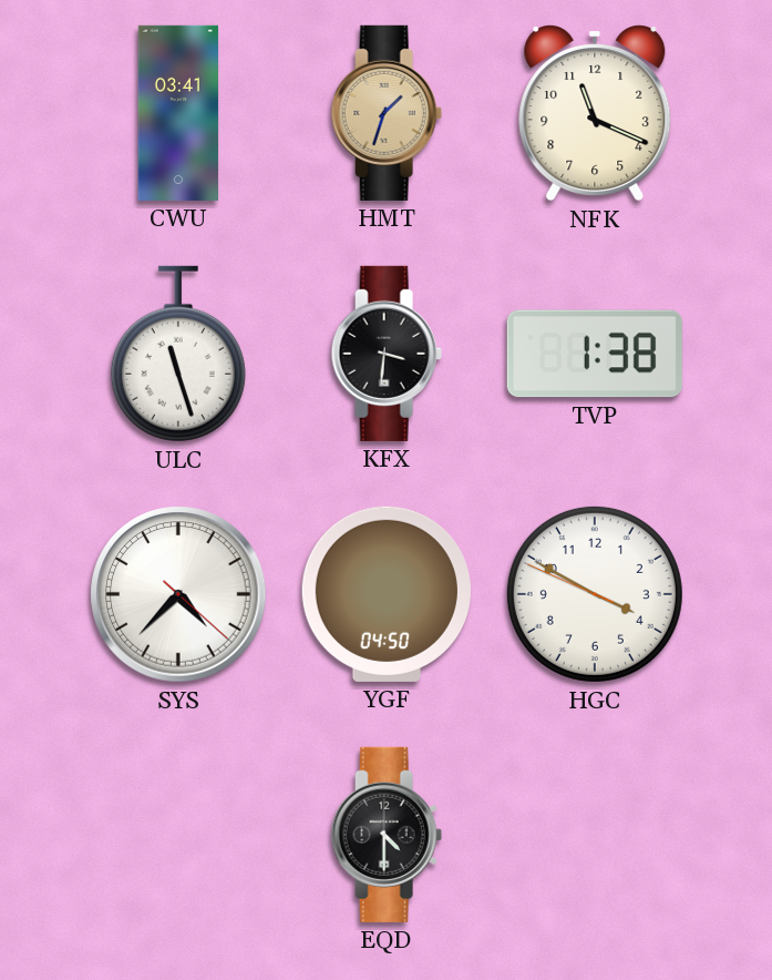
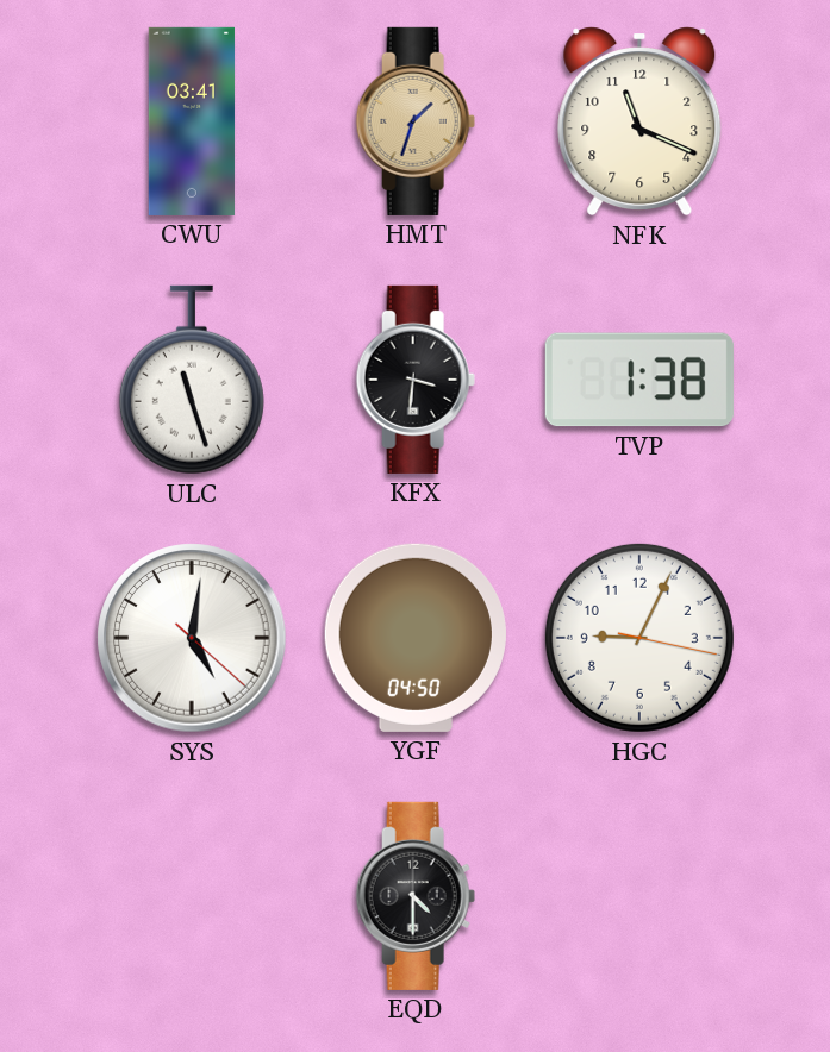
SYS: 4:37 -> 5:01
HGC: 3:49 -> 9:04
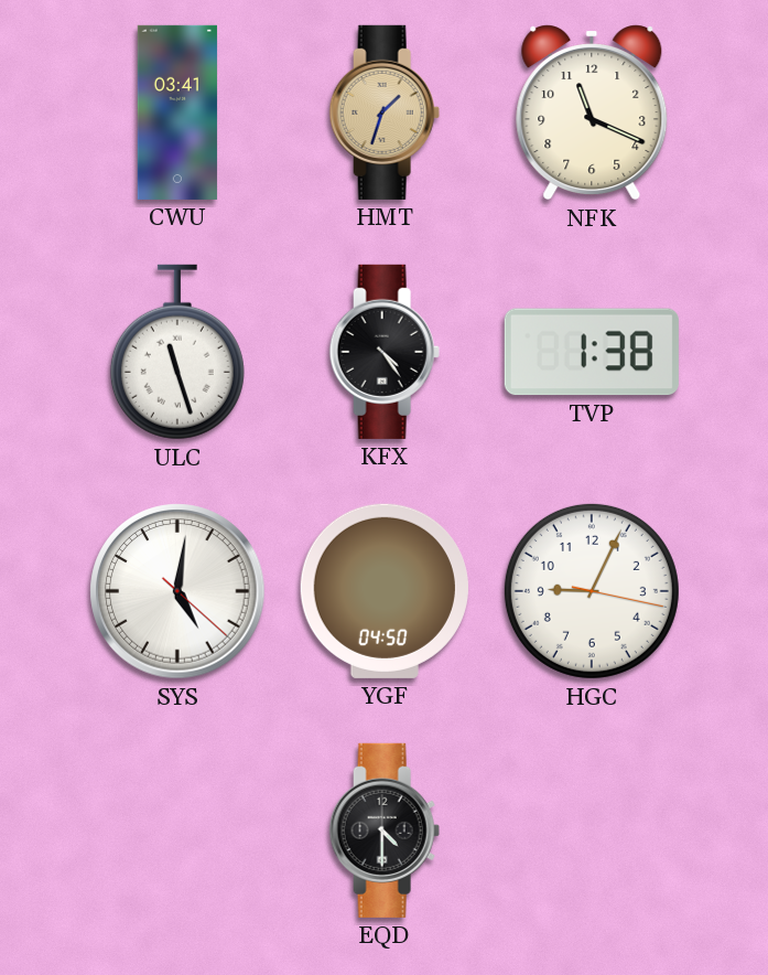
KFX: 3:31 -> 4:24
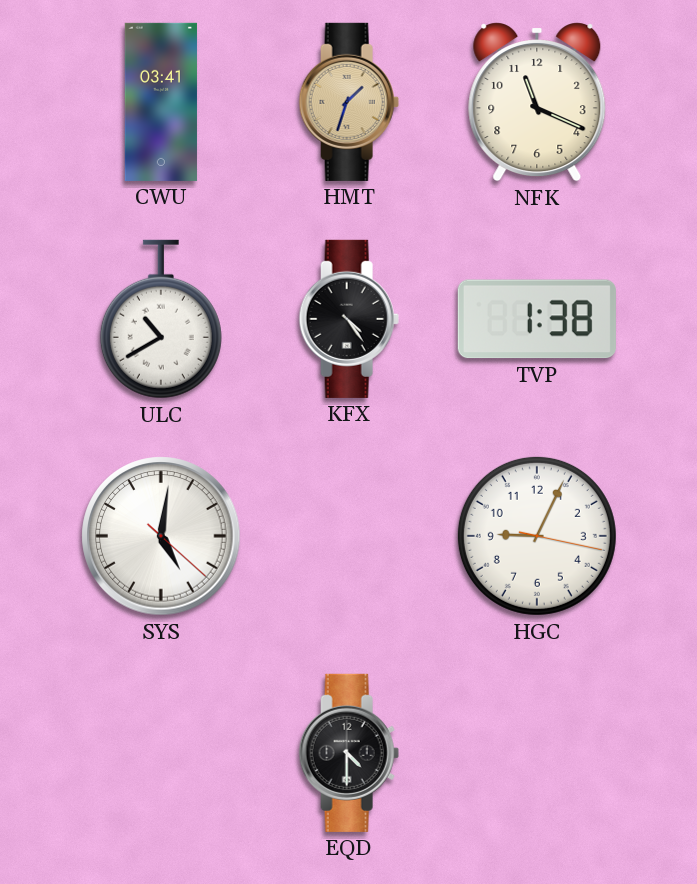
ULC: 11:27 -> 10:40
YGF: 04:50 -> none
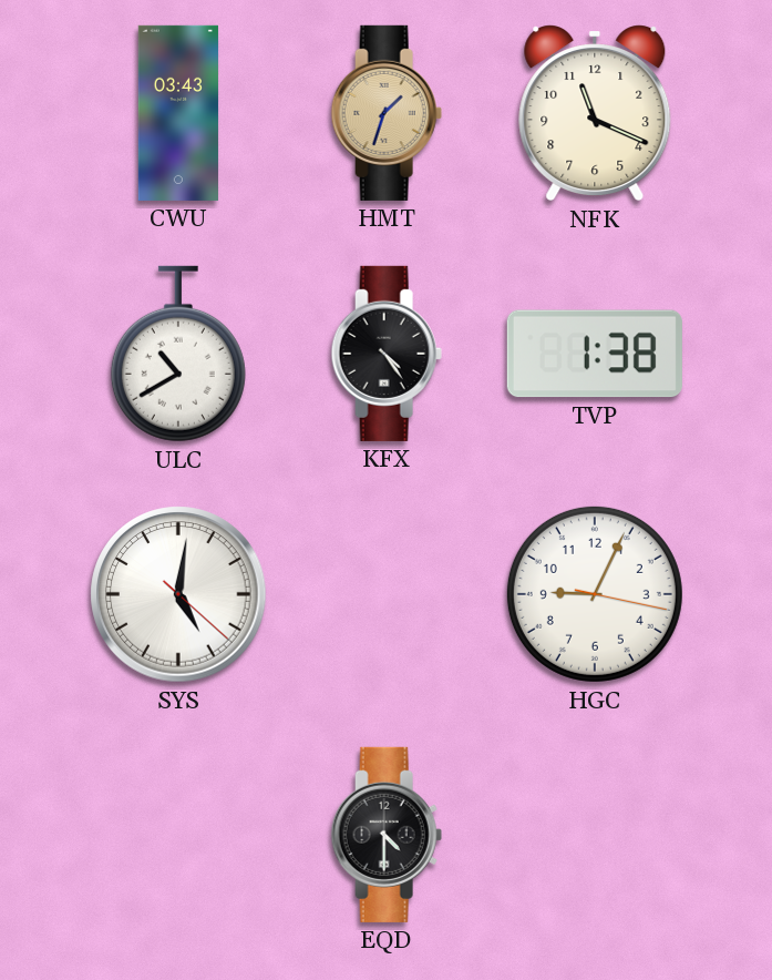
CWU: 03:41 -> 03:43
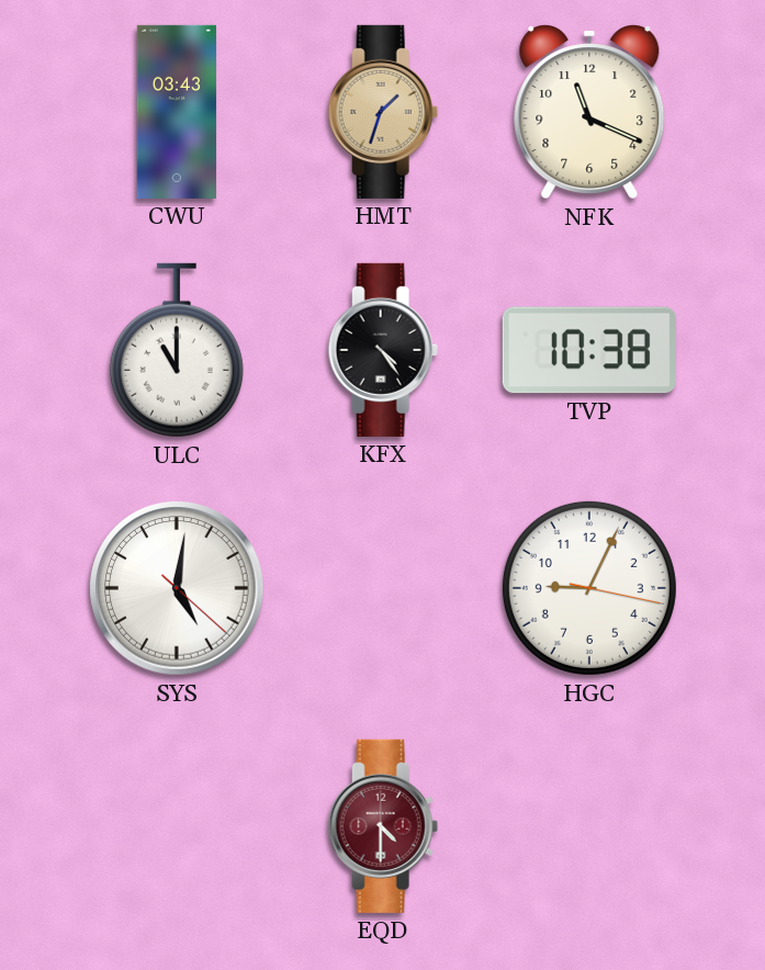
ULC: 10:40 -> 11:00
TVP: 1:38 -> 10:38
EQD dial: black -> burgundy
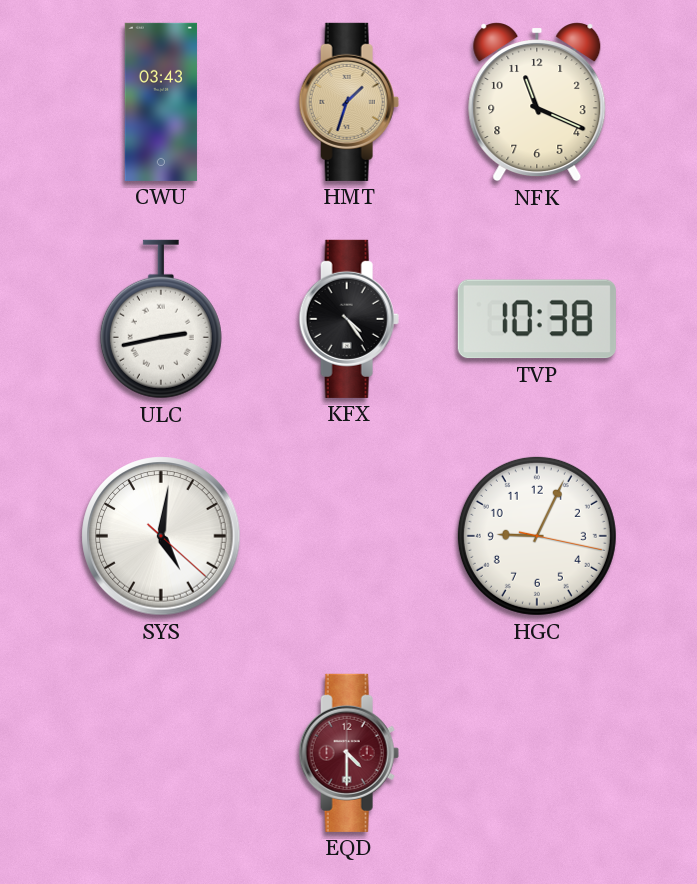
ULC: 11:00 -> 2:43
